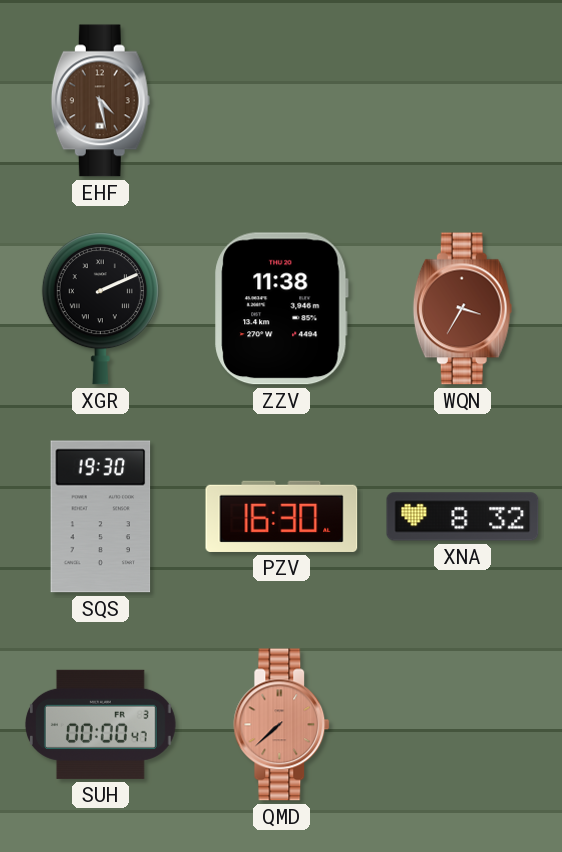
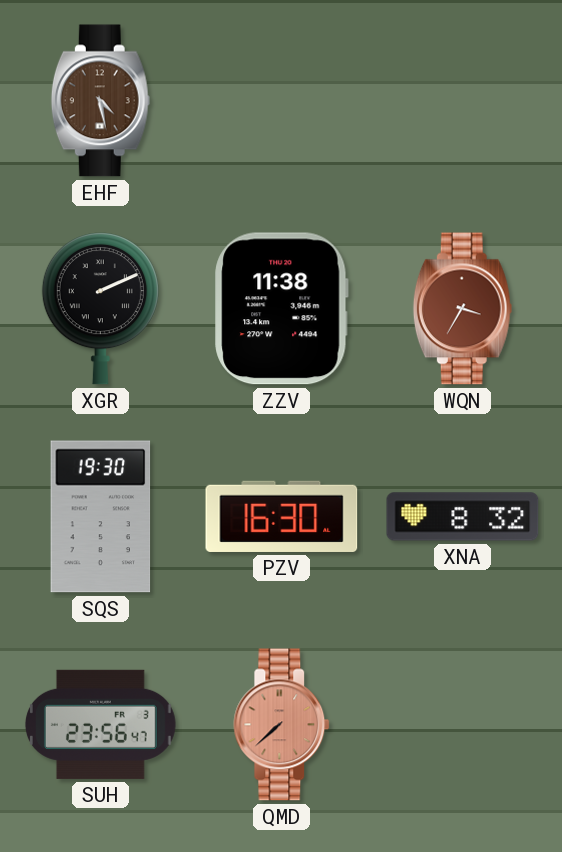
SUH: 00:00 -> 23:56
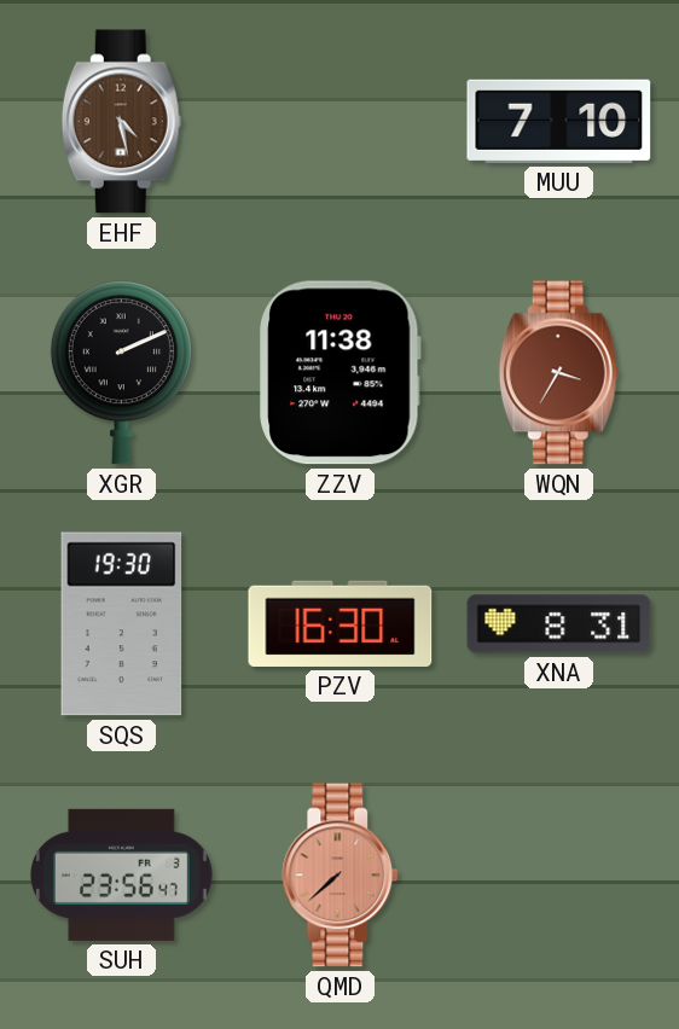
MUU: none -> 7:10
XNA: 8:32 -> 8:31
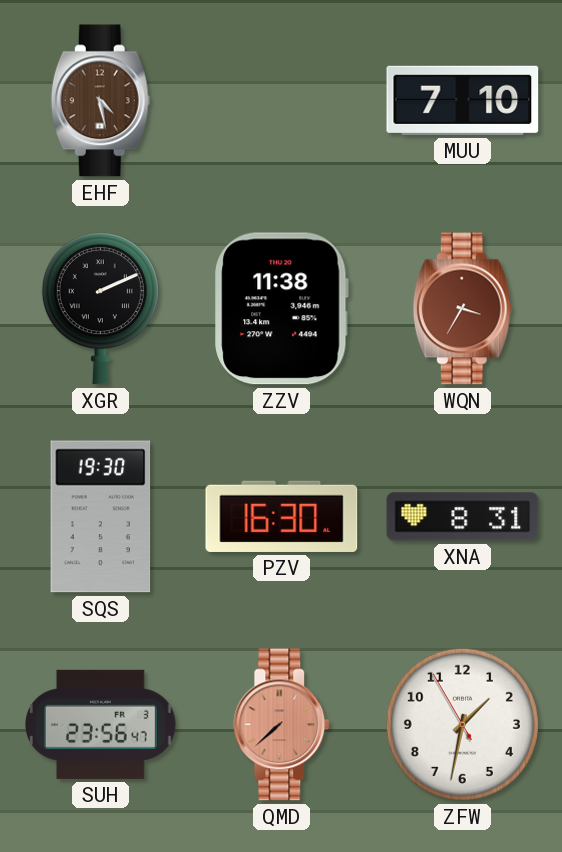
ZFW: none -> 1:31
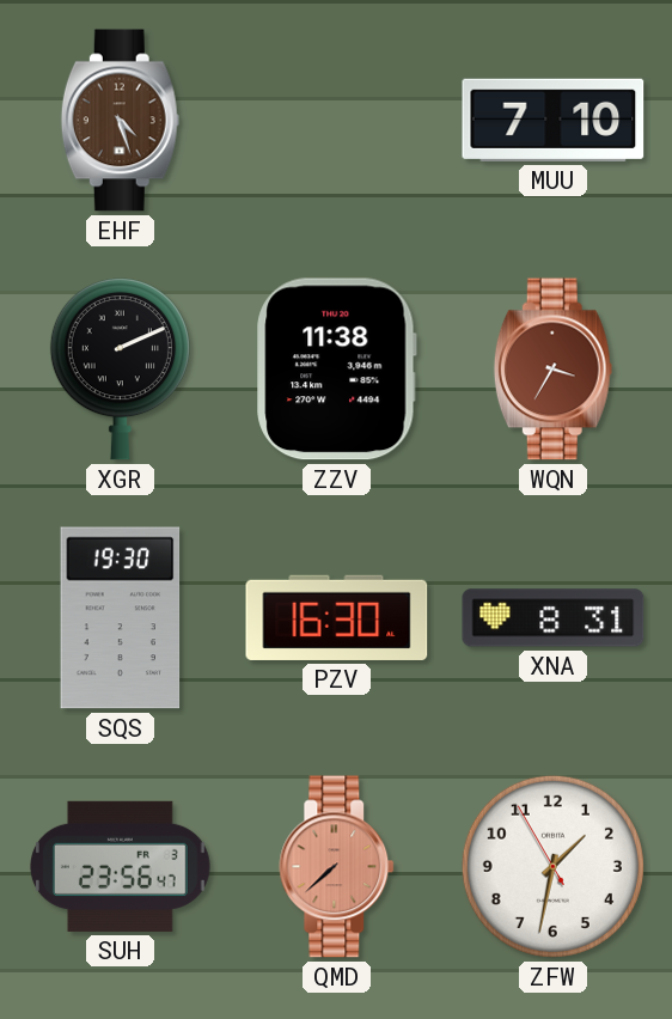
EHF: 4:28 -> 4:27
